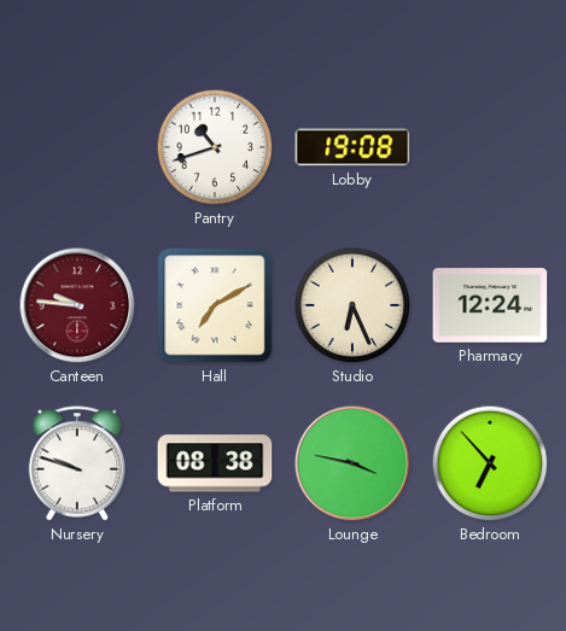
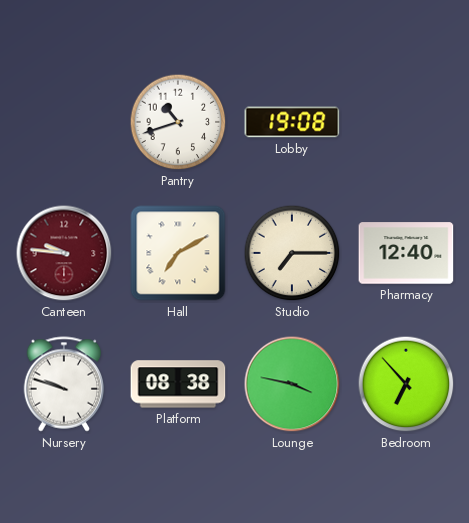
Studio: 6:26 -> 7:15
Pharmacy: 12:24 -> 12:40
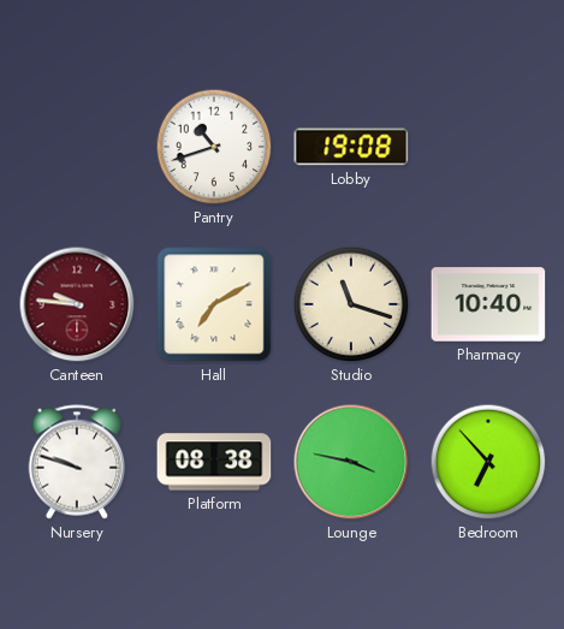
Studio: 7:15 -> 11:18
Pharmacy: 12:40 -> 10:40
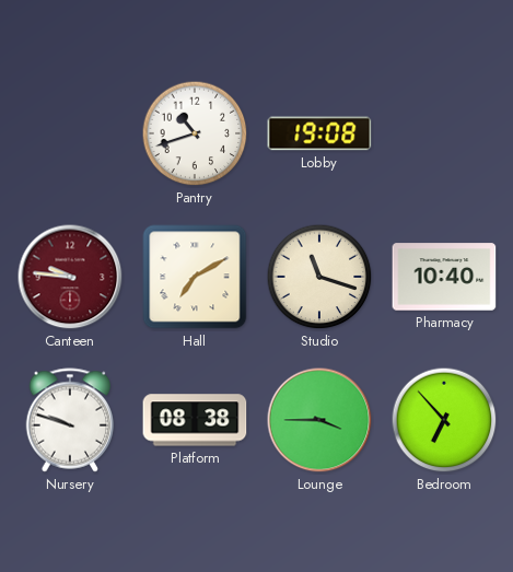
Lounge: 3:47 -> 3:45
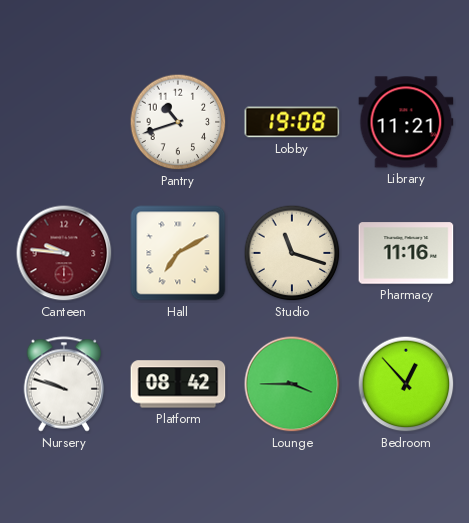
Library: none -> 11:21
Pharmacy: 10:40 -> 11:16
Platform: 08:38 -> 08:42
Bedroom: 6:53 -> 12:53
